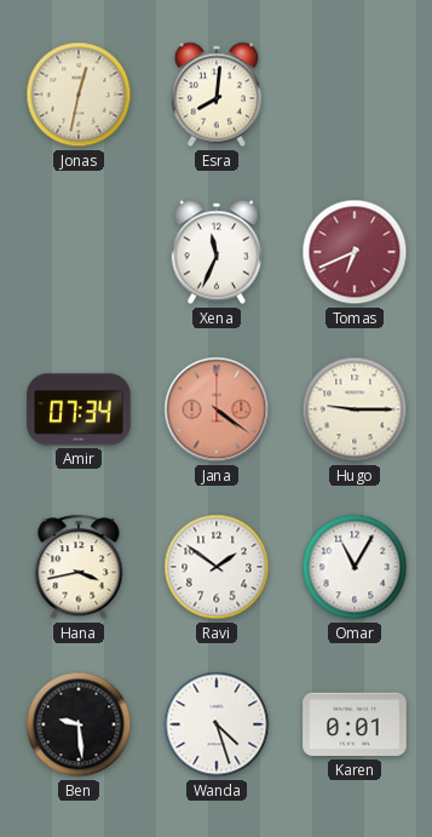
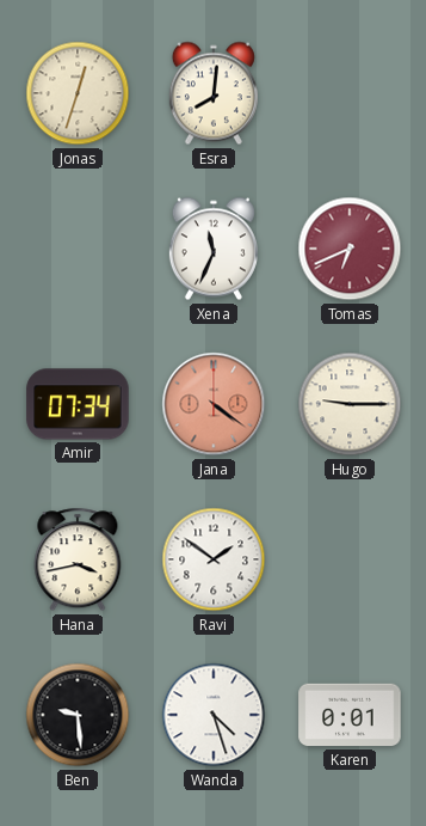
Jonas: 12:32 -> 12:33
Omar: 11:05 -> none
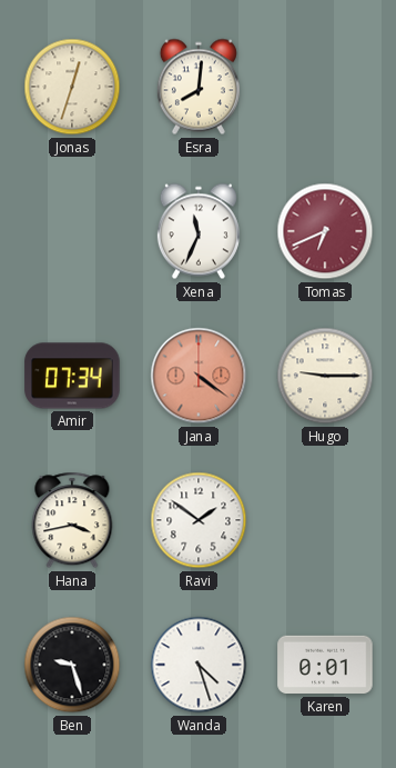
Ben: 9:29 -> 9:27
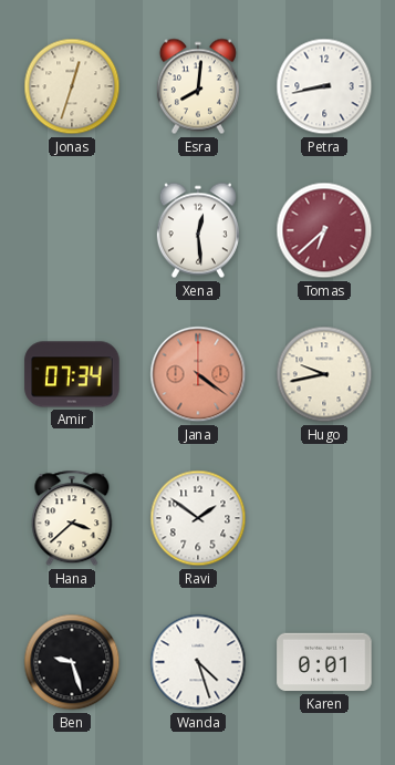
Petra: none -> 8:43
Xena: 11:34 -> 12:29
Tomas: 6:41 -> 6:38
Hugo: 9:15 -> 9:43
Hana: 3:43 -> 3:38
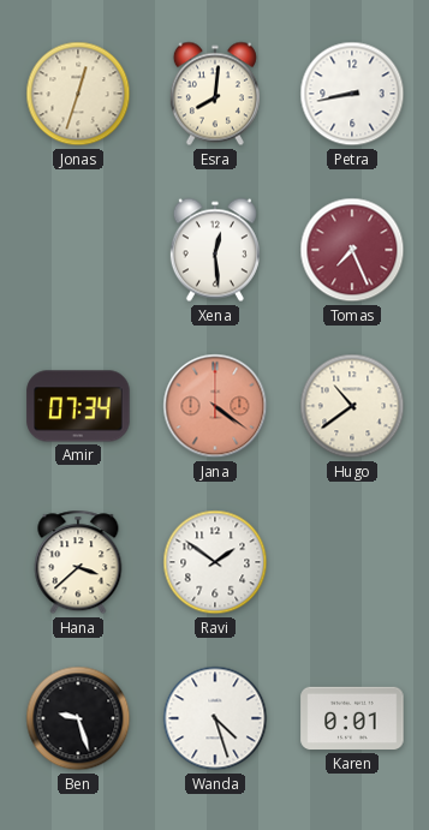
Tomas: 6:38 -> 7:26
Hugo: 9:43 -> 10:39
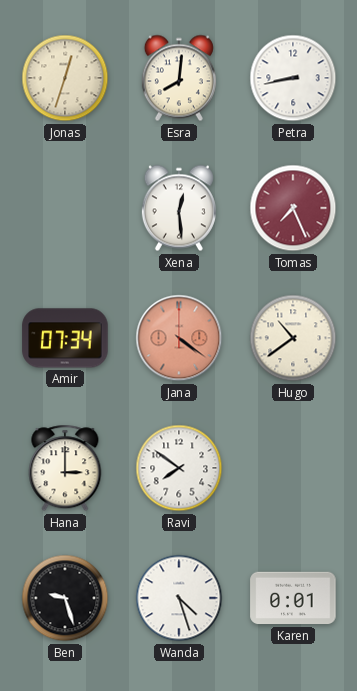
Hana: 3:38 -> 3:00
Ravi: 1:51 -> 7:51
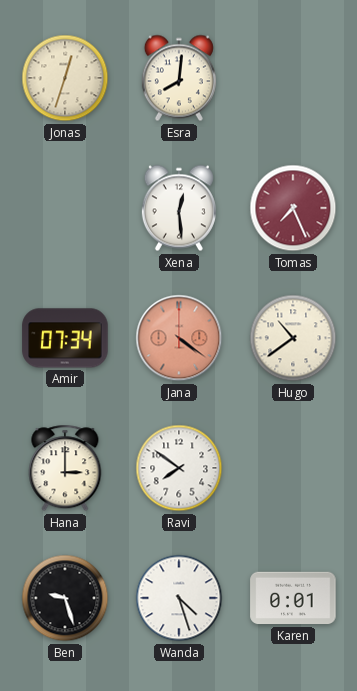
Petra: 8:43 -> none
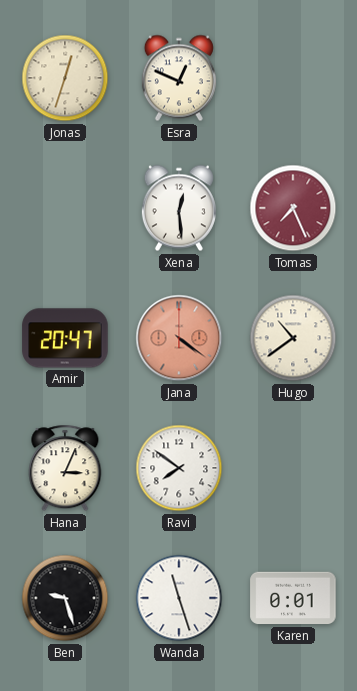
Esra: 8:01 -> 12:49
Amir: 07:34 -> 20:47
Hana: 3:00 -> 3:04
Wanda: 4:27 -> 11:27
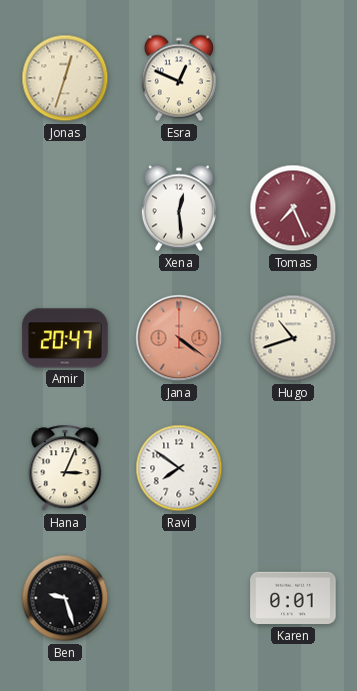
Hugo: 10:39 -> 10:42
Wanda: 11:27 -> none
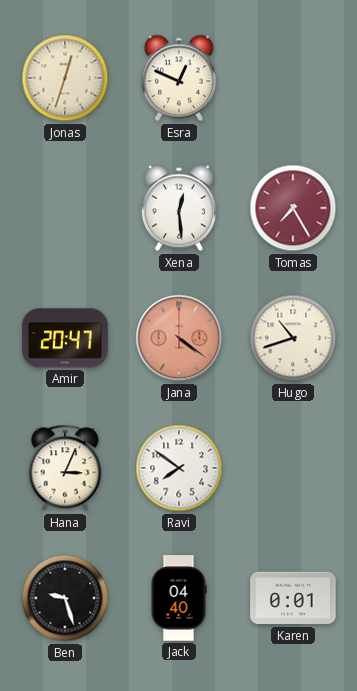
Tomas: 7:26 -> 7:25
Jack: none -> 04:40
